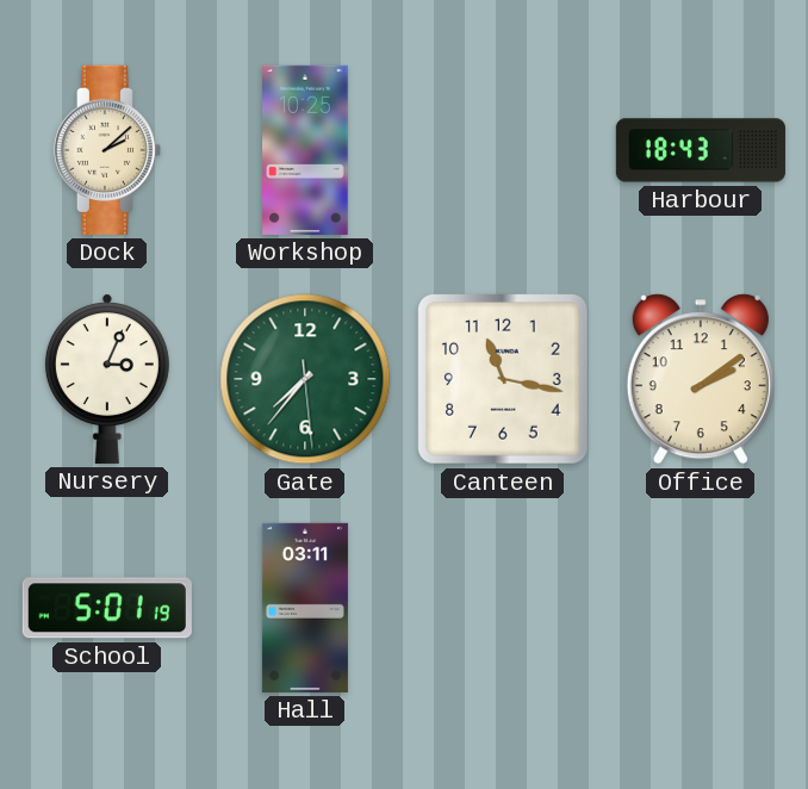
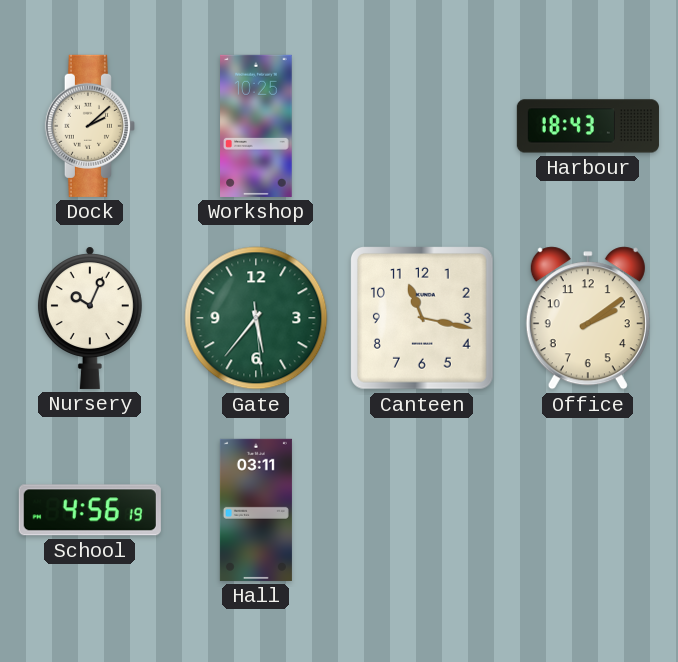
Nursery: 3:04 -> 10:04
Gate: 7:36 -> 5:36
School: 5:01 -> 4:56
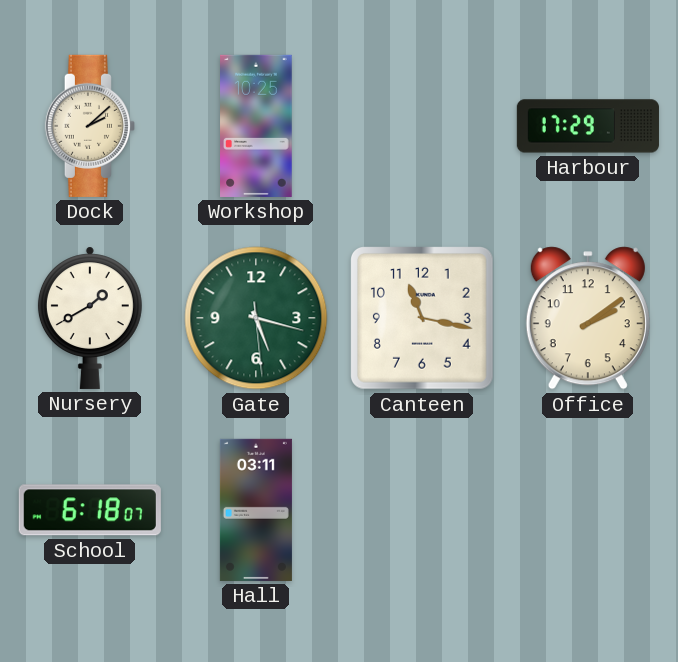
Harbour: 18:43 -> 17:29
Nursery: 10:04 -> 1:40
Gate: 5:36 -> 5:17
School: 4:56 -> 6:18
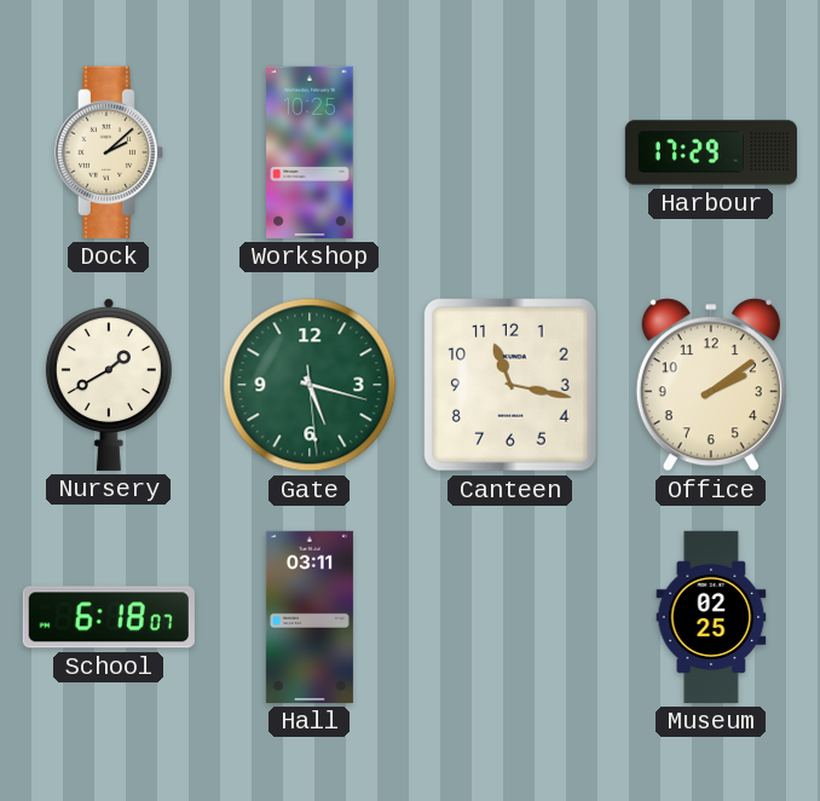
Museum: none -> 02:25
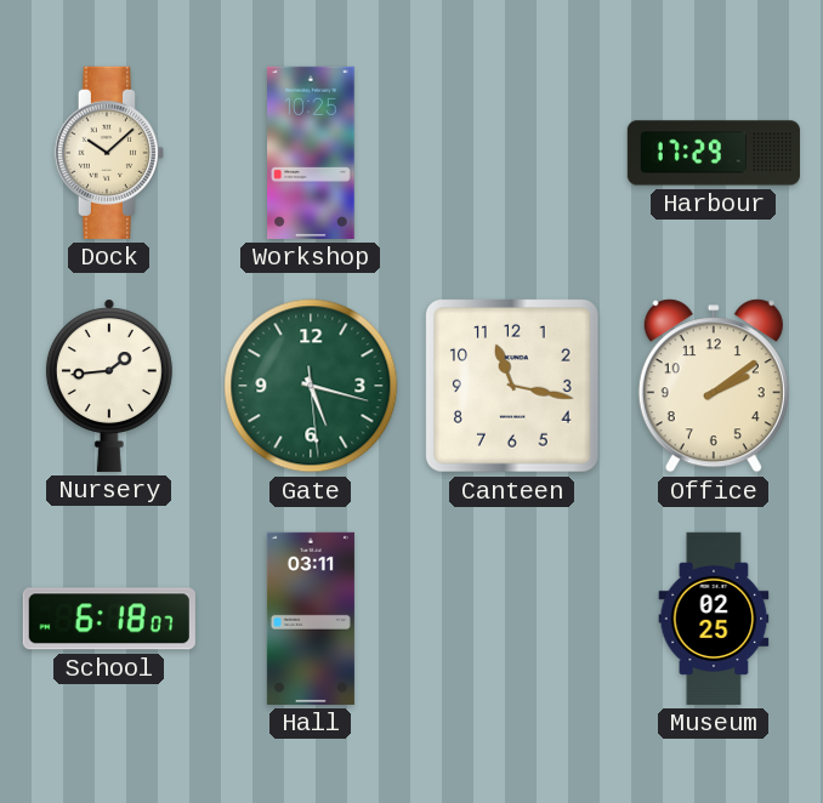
Dock: 2:08 -> 10:08
Nursery: 1:40 -> 1:44
